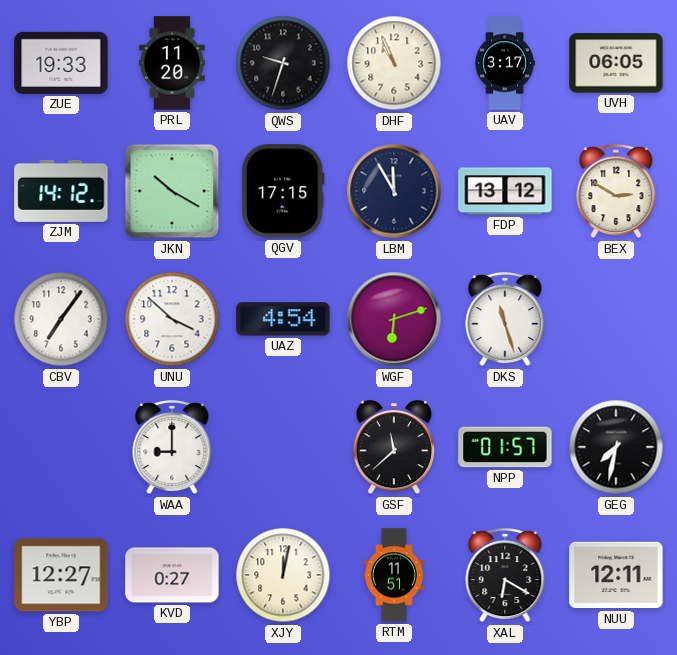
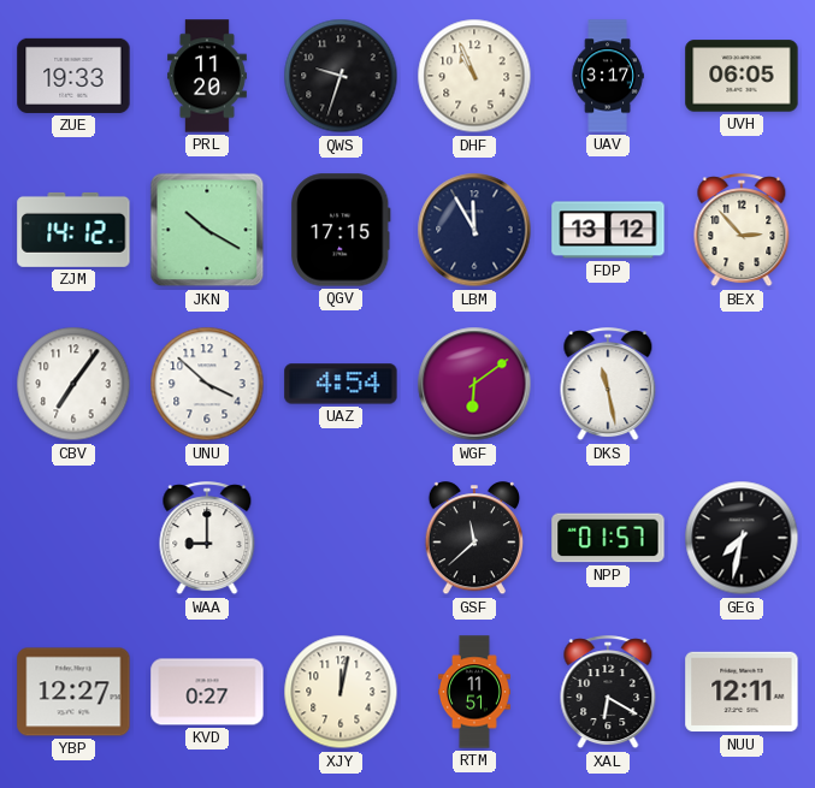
BEX: 2:50 -> 2:53
WGF: 6:12 -> 6:09
DKS: 11:27 -> 11:28
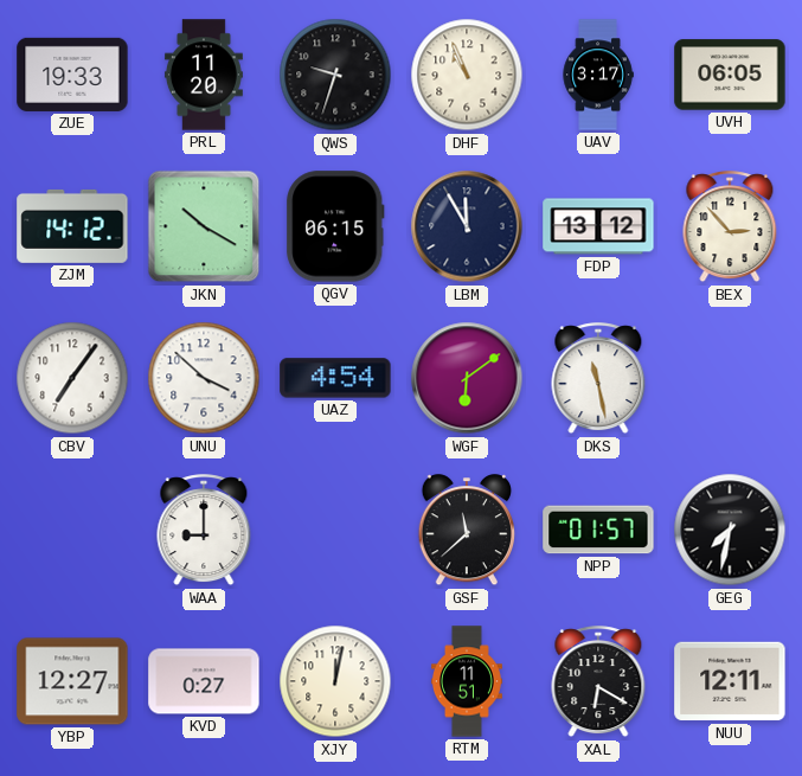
QGV: 17:15 -> 06:15
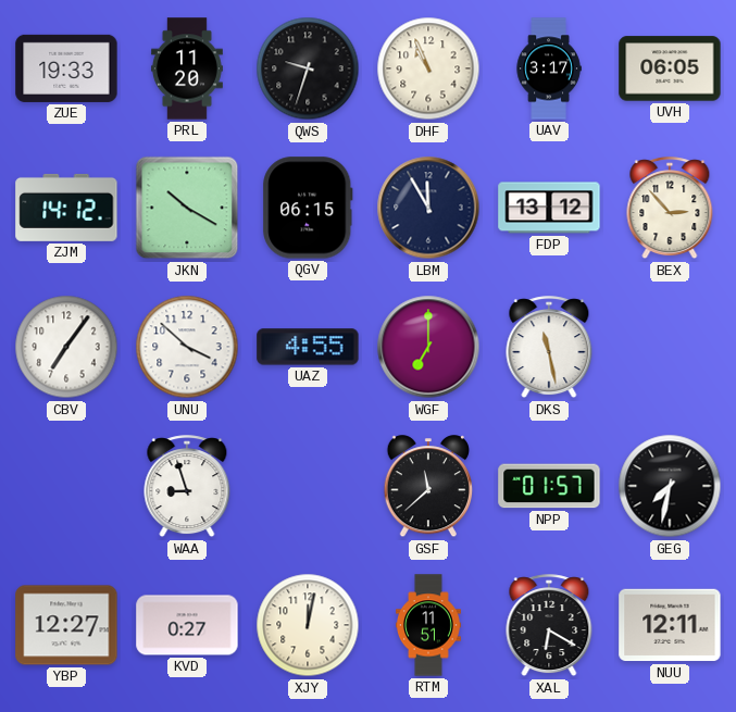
UAZ: 4:54 -> 4:55
WGF: 6:09 -> 7:00
WAA: 9:00 -> 8:57
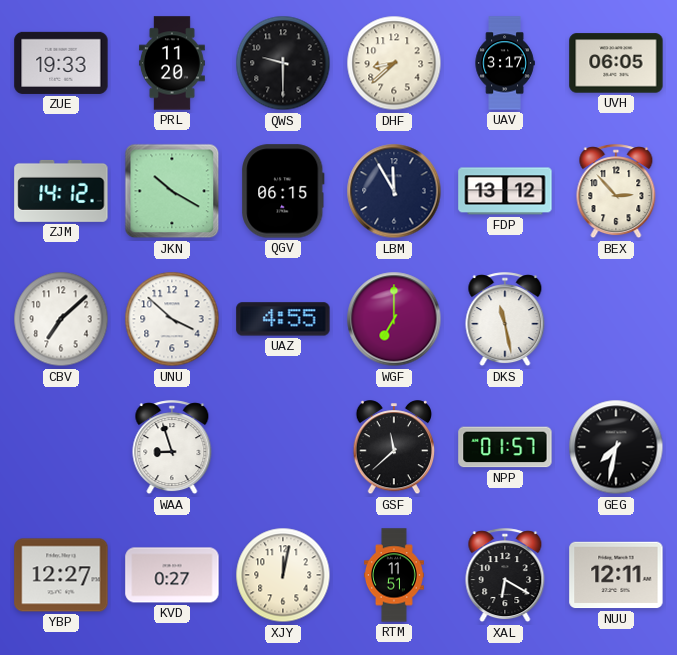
QWS: 9:33 -> 9:30
DHF: 10:56 -> 8:38
CBV: 7:06 -> 7:08
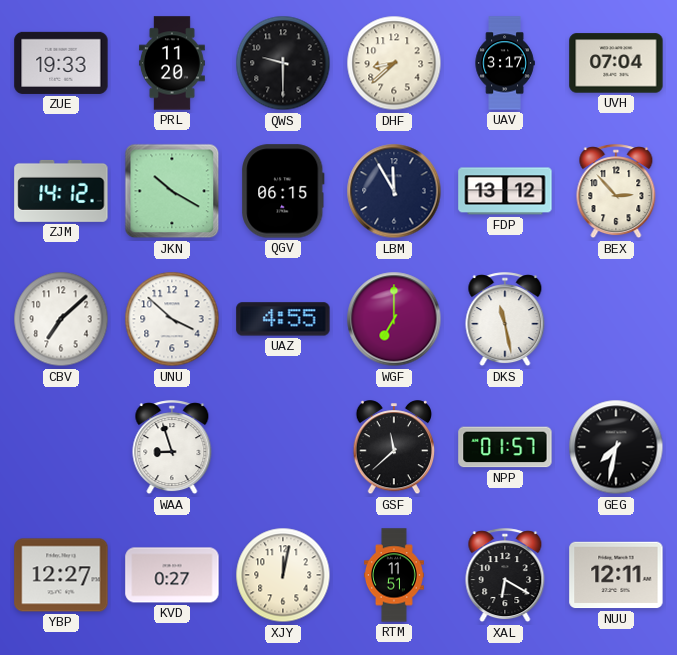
UVH: 06:05 -> 07:04
